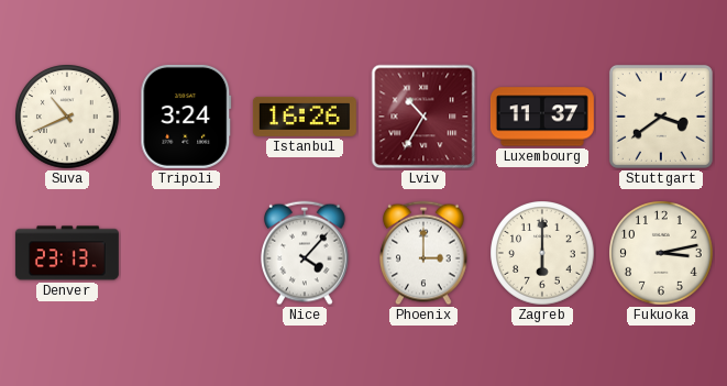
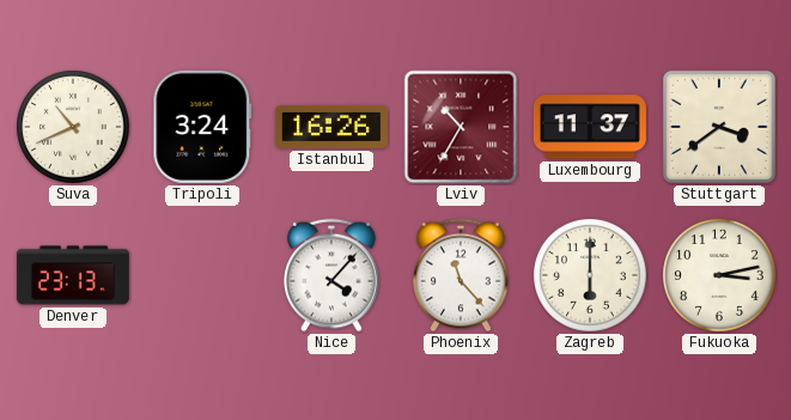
Phoenix: 3:00 -> 11:23
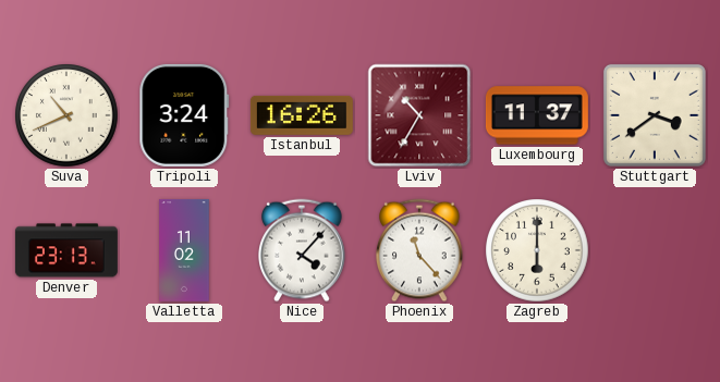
Valletta: none -> 11:02
Fukuoka: 3:13 -> none
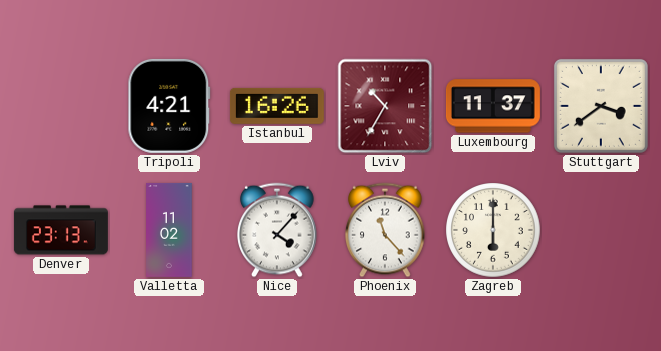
Suva: 10:41 -> none
Tripoli: 3:24 -> 4:21
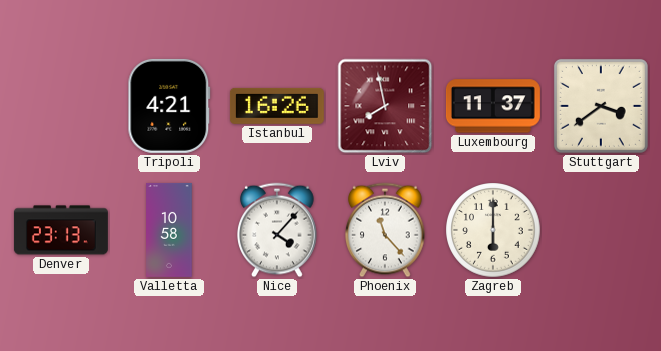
Lviv: 10:35 -> 7:58
Valletta: 11:02 -> 10:58
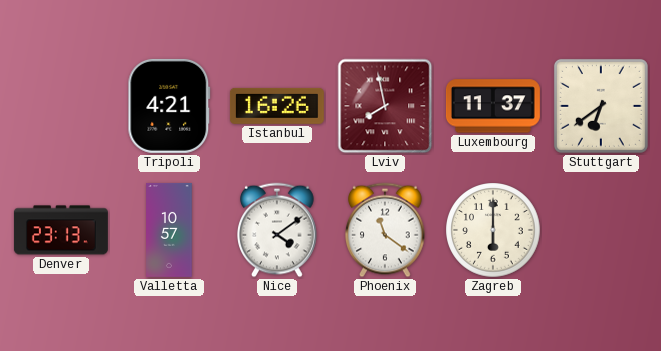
Stuttgart: 3:39 -> 6:39
Valletta: 10:58 -> 10:57
Nice: 4:07 -> 4:09
Phoenix: 11:23 -> 11:21
